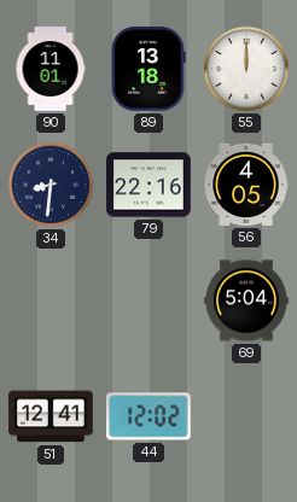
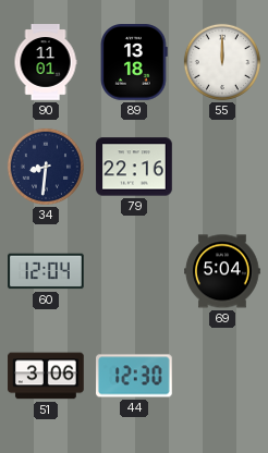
56: 4:05 -> none
60: none -> 12:04
51: 12:41 -> 3:06
44: 12:02 -> 12:30
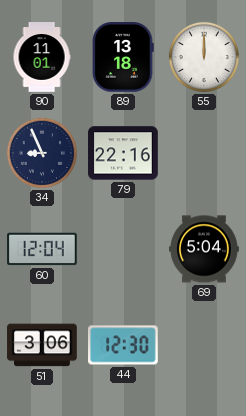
34: 8:31 -> 8:56
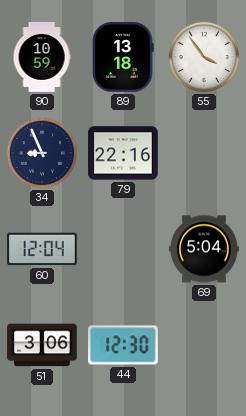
90: 11:01 -> 10:59
55: 12:00 -> 3:54
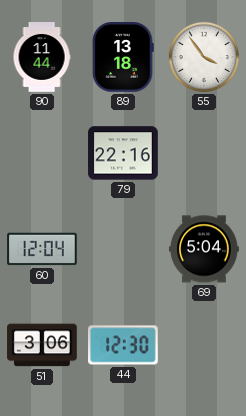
90: 10:59 -> 11:44
34: 8:56 -> none
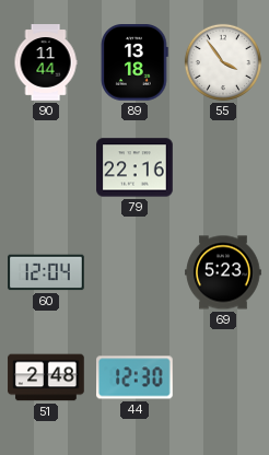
69: 5:04 -> 5:23
51: 3:06 -> 2:48
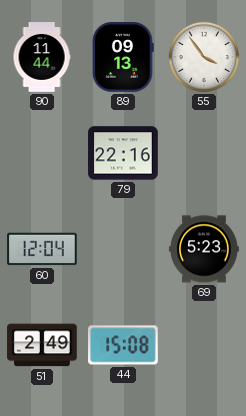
89: 13:18 -> 09:13
51: 2:48 -> 2:49
44: 12:30 -> 15:08
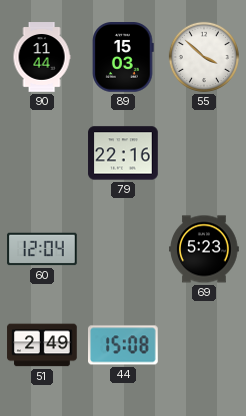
89: 09:13 -> 15:03
55: 3:54 -> 3:52
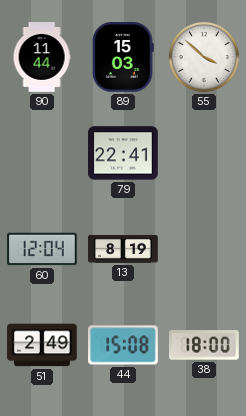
79: 22:16 -> 22:41
13: none -> 8:19
69: 5:23 -> none
38: none -> 18:00
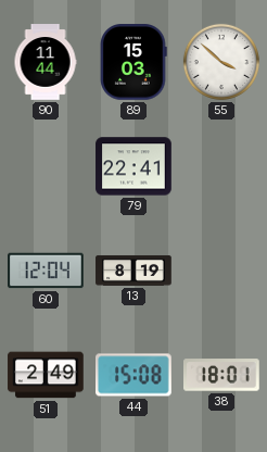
38: 18:00 -> 18:01
